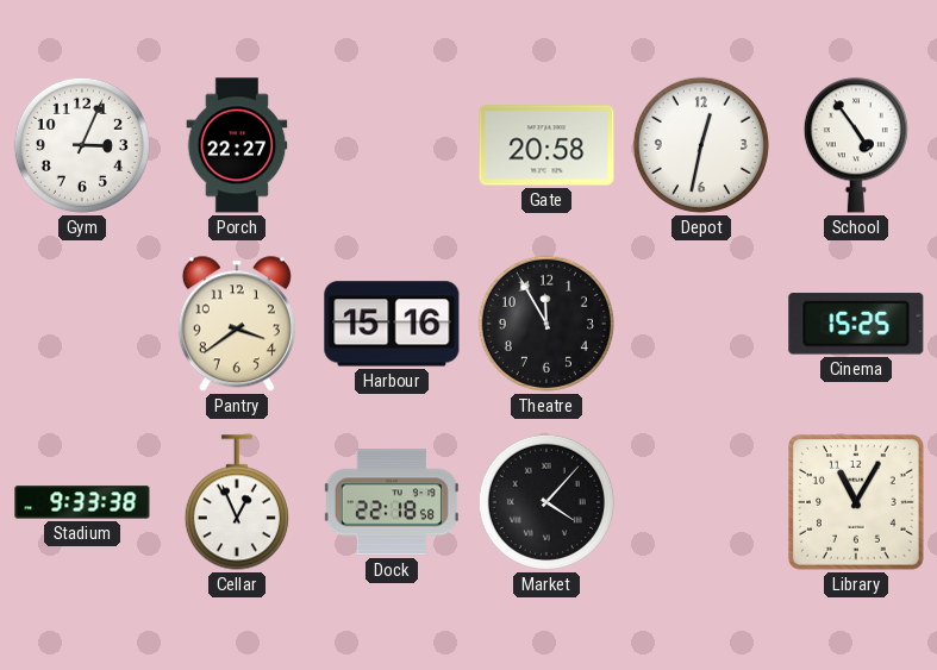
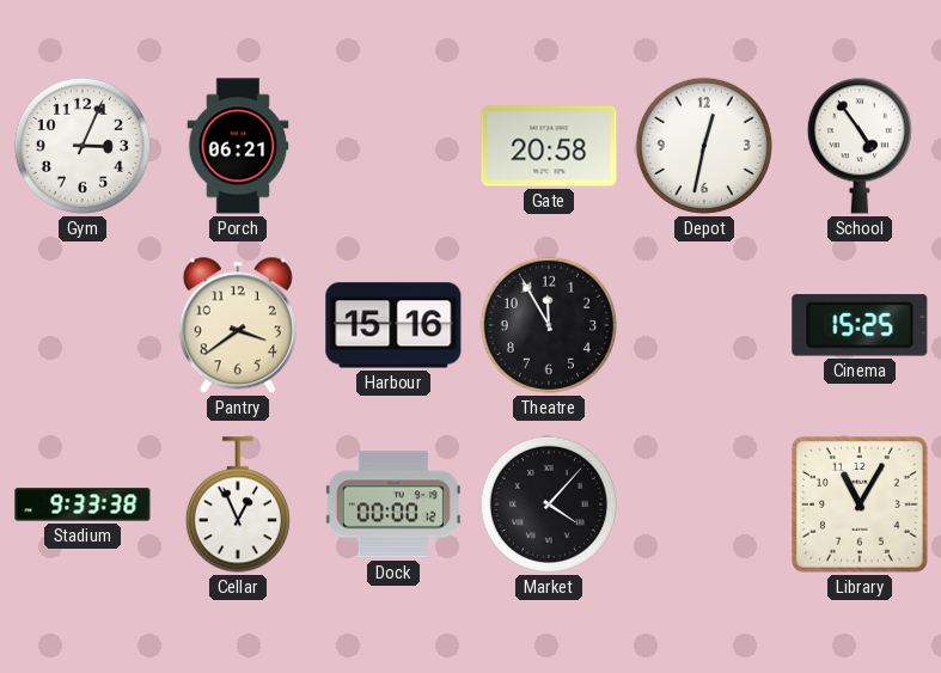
Porch: 22:27 -> 06:21
Dock: 22:18 -> 00:00
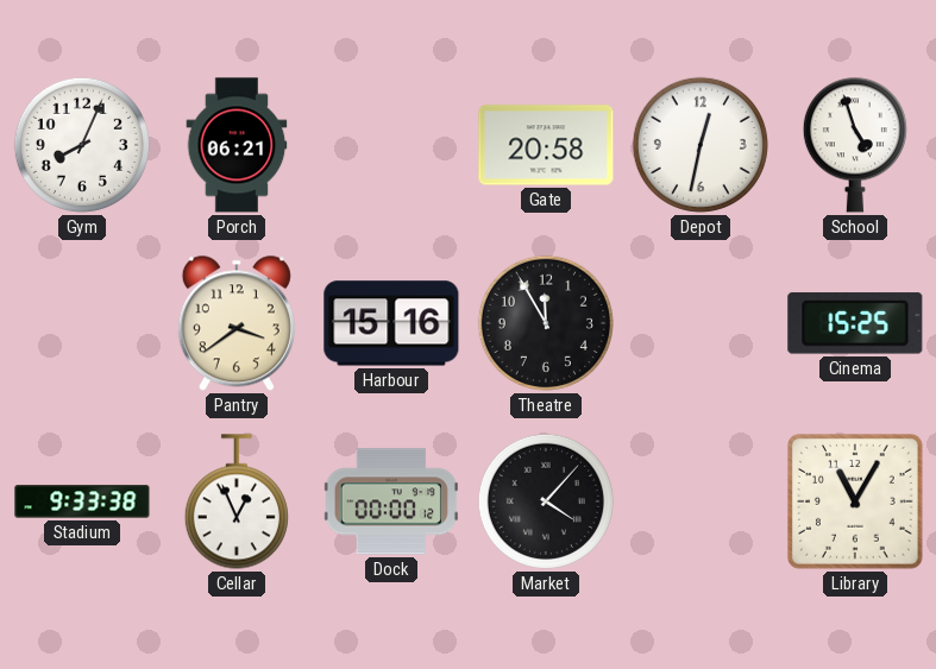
Gym: 3:04 -> 8:04
School: 4:54 -> 4:57
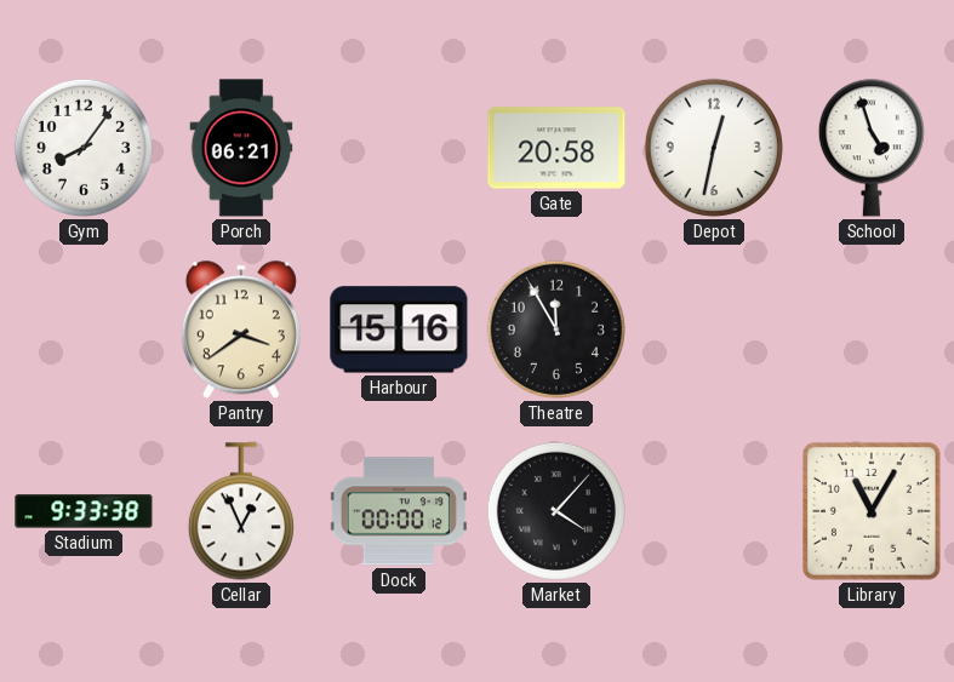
Gym: 8:04 -> 8:06
Cinema: 15:25 -> none
